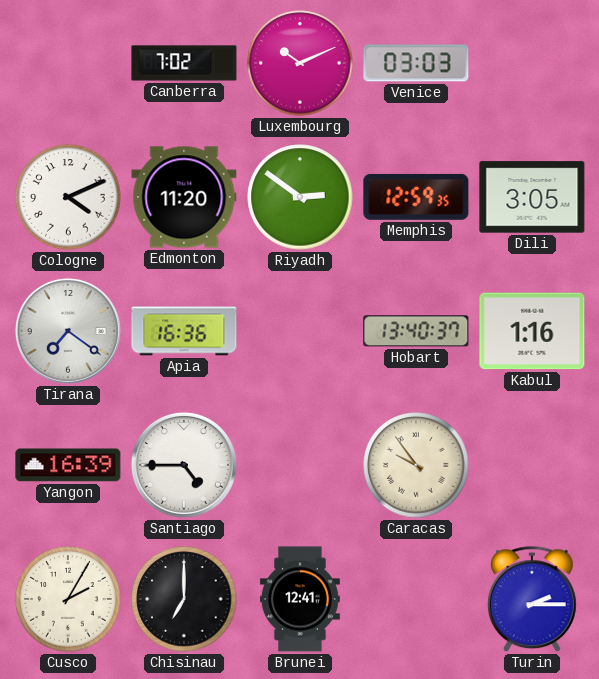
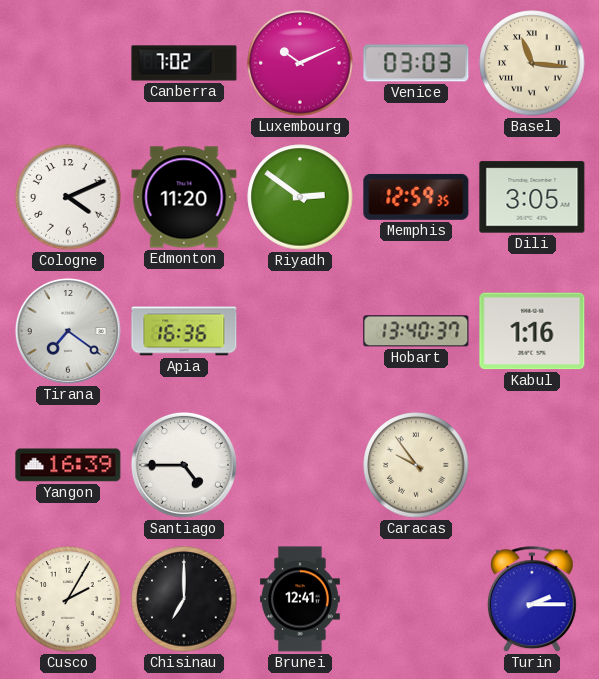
Basel: none -> 11:16
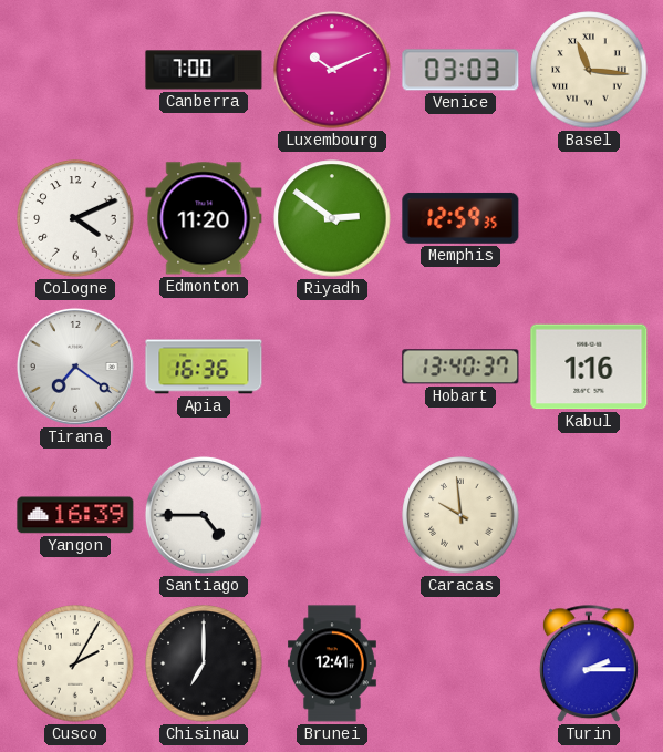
Canberra: 7:02 -> 7:00
Dili: 3:05 -> none
Caracas: 9:54 -> 9:59
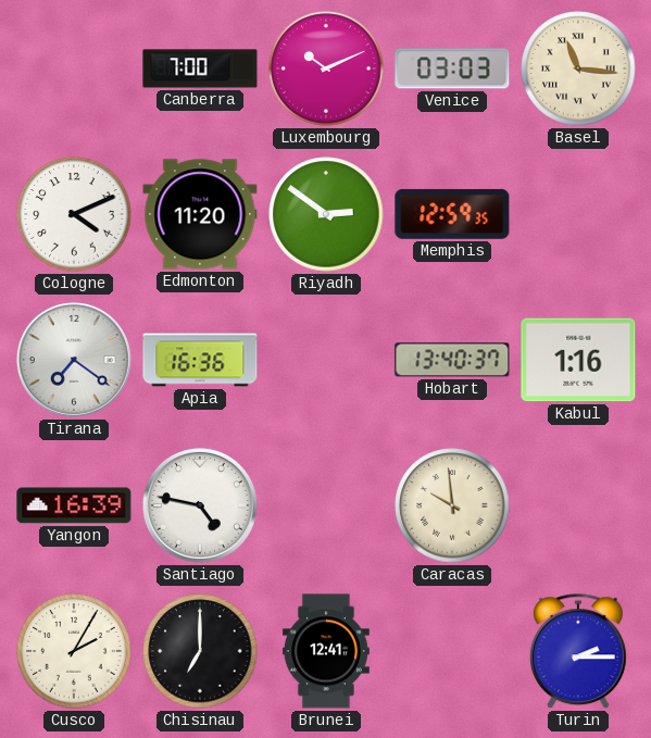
Santiago: 4:45 -> 4:47
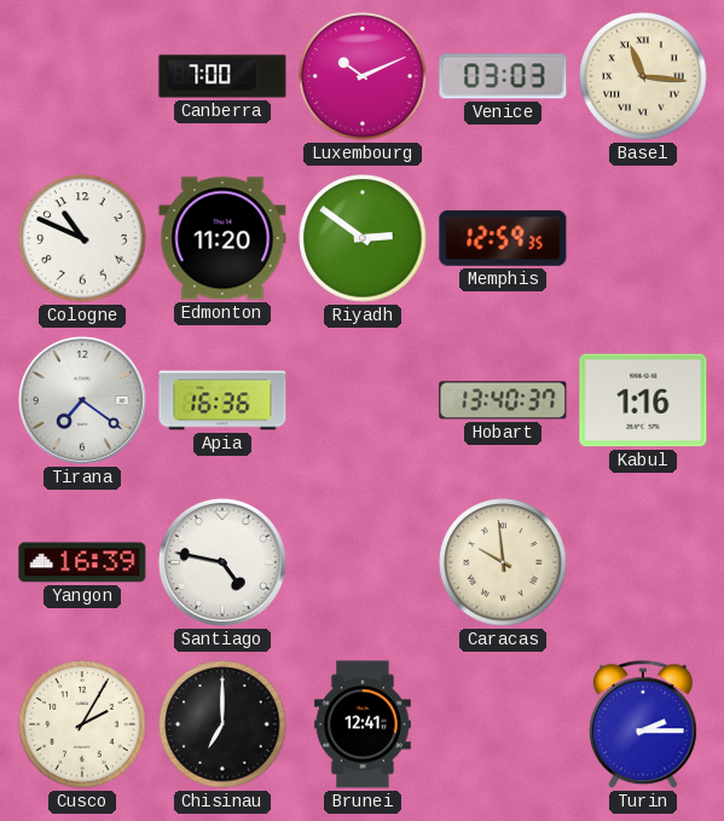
Cologne: 4:11 -> 10:49
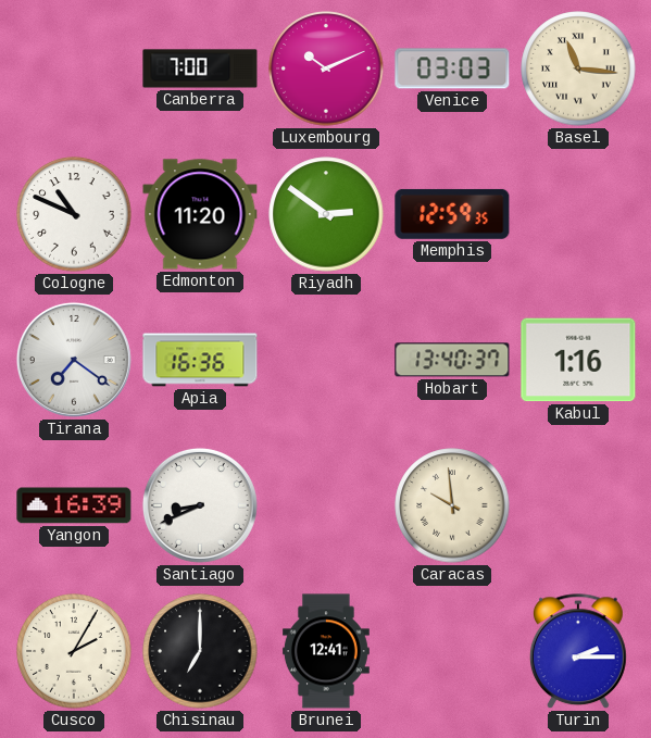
Santiago: 4:47 -> 8:41
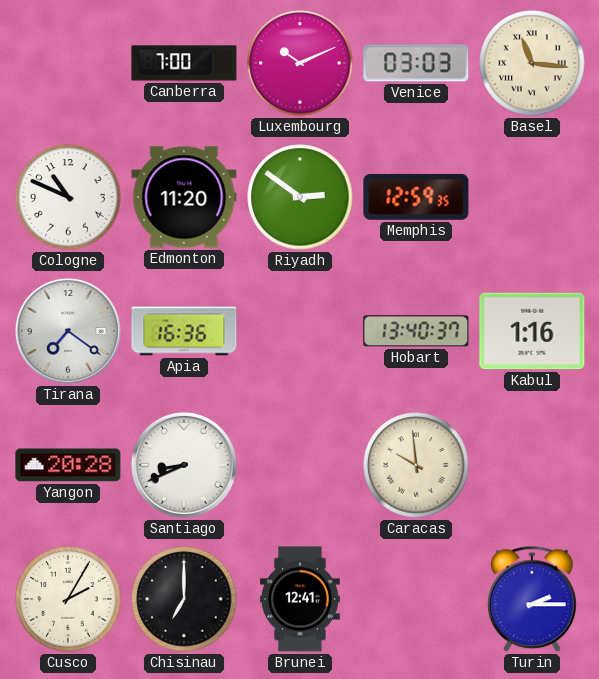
Yangon: 16:39 -> 20:28
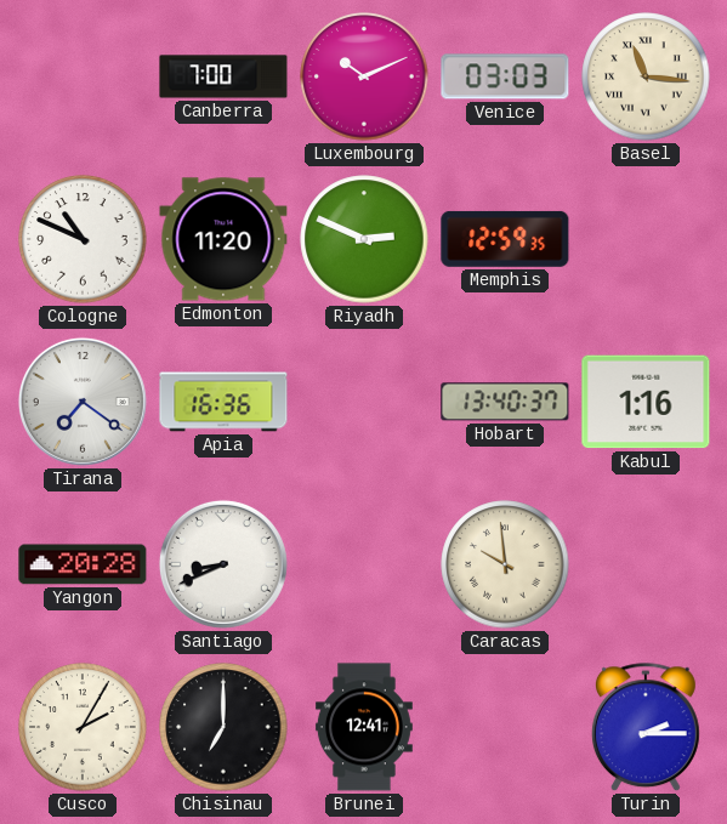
Riyadh: 2:51 -> 2:49
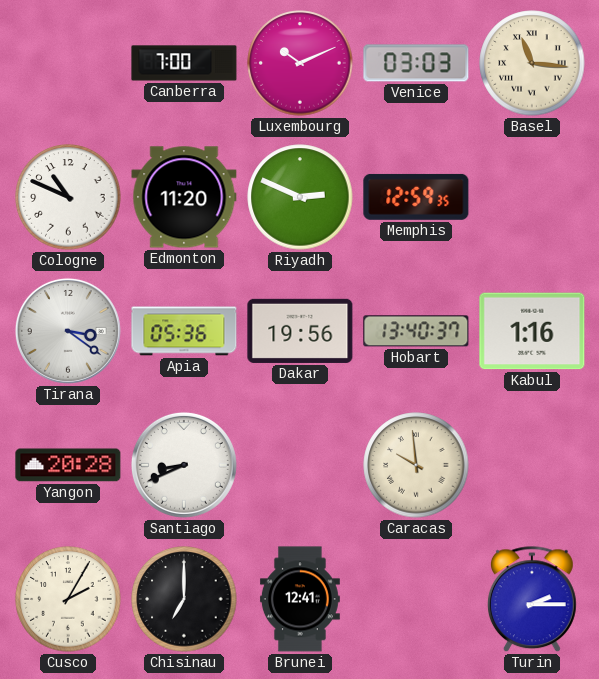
Tirana: 7:21 -> 3:21
Apia: 16:36 -> 05:36
Dakar: none -> 19:56
